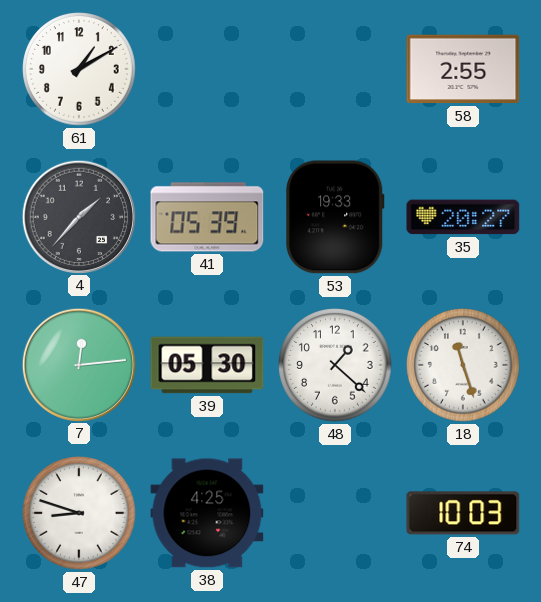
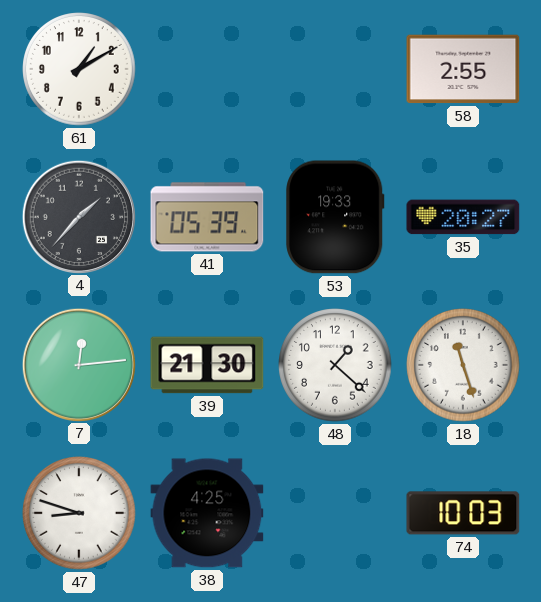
39: 05:30 -> 21:30
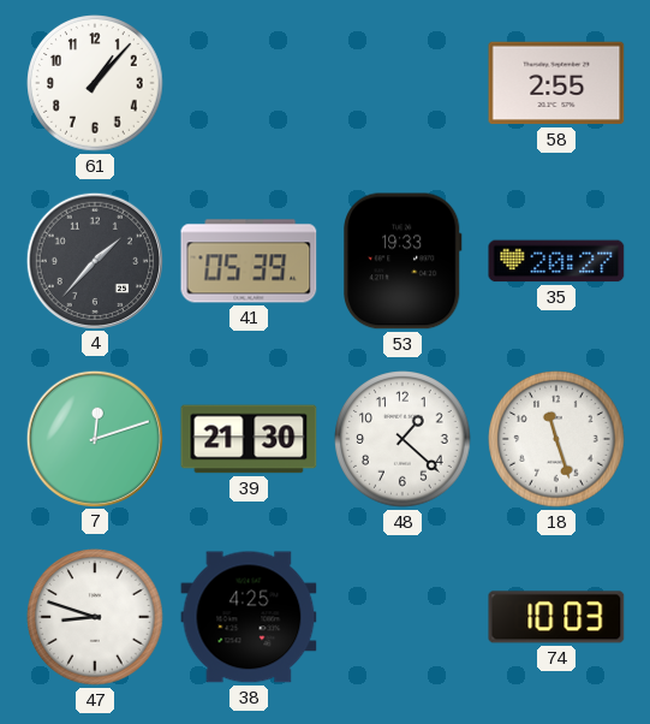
61: 1:10 -> 1:07
7: 12:14 -> 12:12
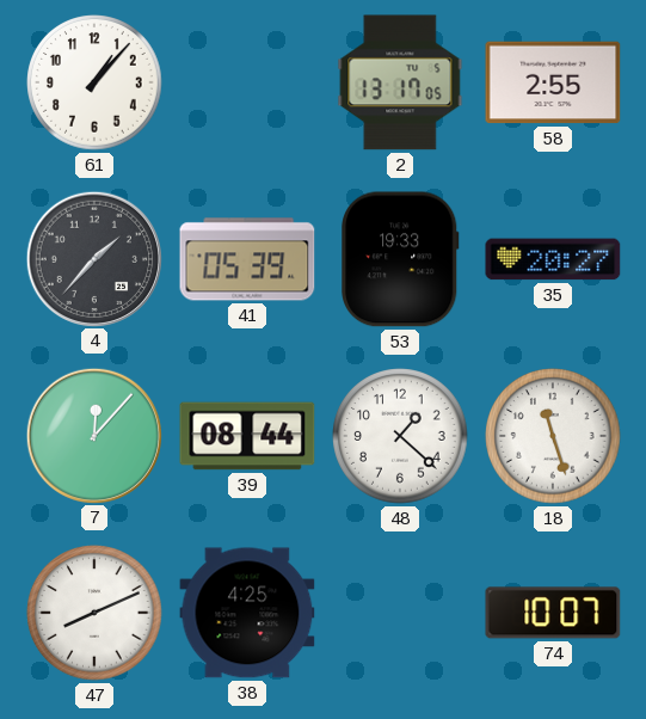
2: none -> 13:17
7: 12:12 -> 12:07
39: 21:30 -> 08:44
47: 8:48 -> 8:11
74: 10:03 -> 10:07
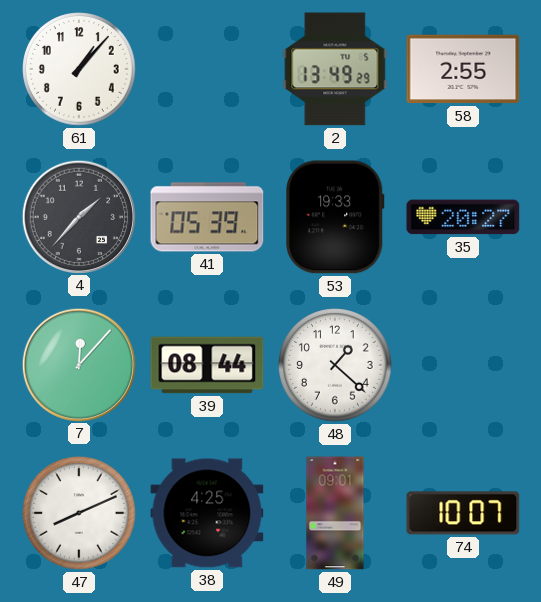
2: 13:17 -> 13:49
18: 11:27 -> none
49: none -> 09:01
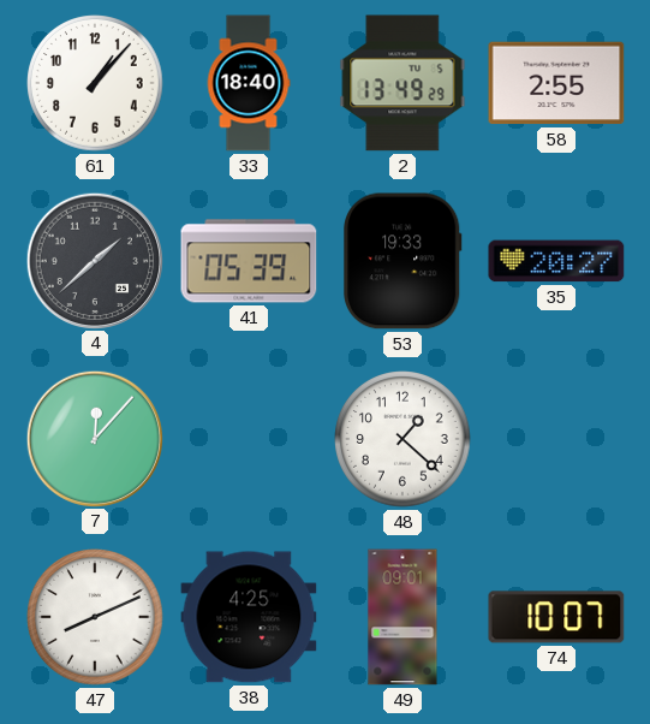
33: none -> 18:40
4: 1:37 -> 1:38
39: 08:44 -> none
